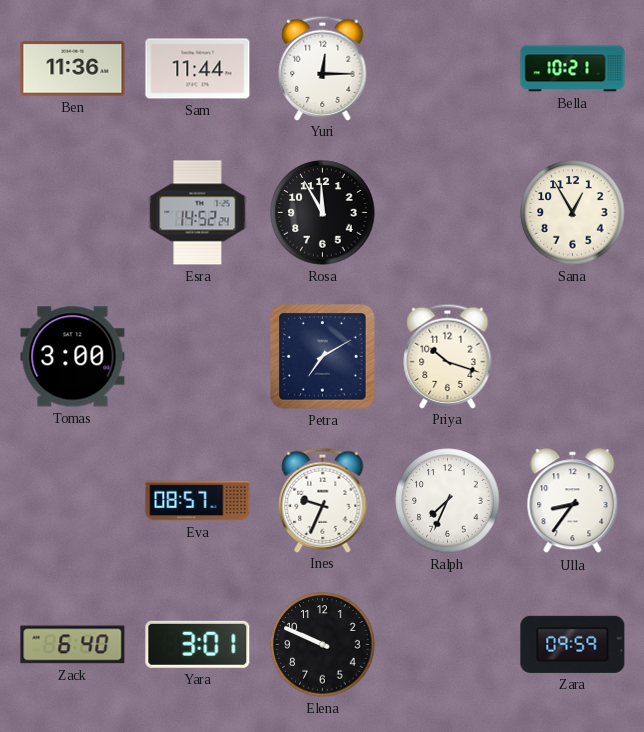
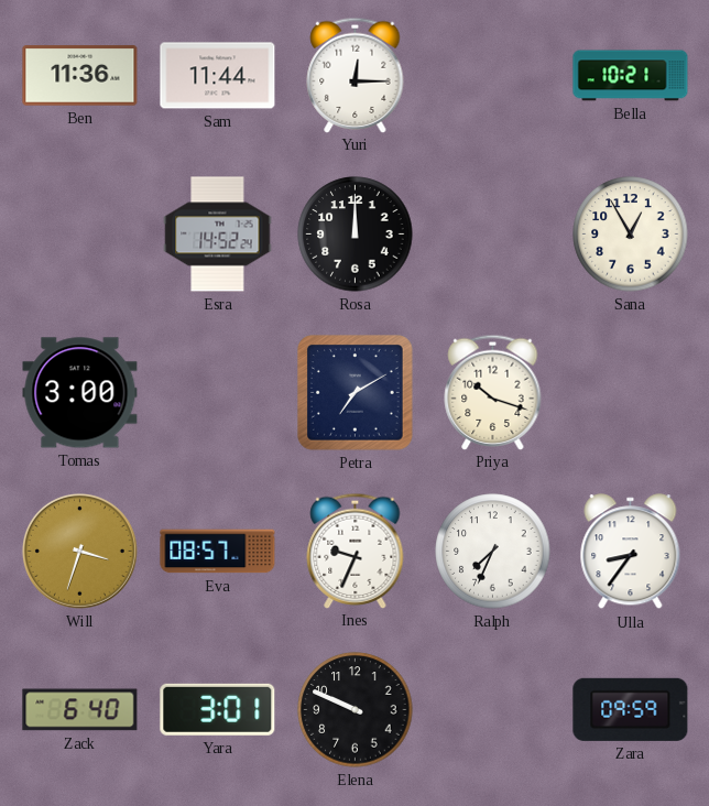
Rosa: 11:55 -> 12:00
Will: none -> 3:33
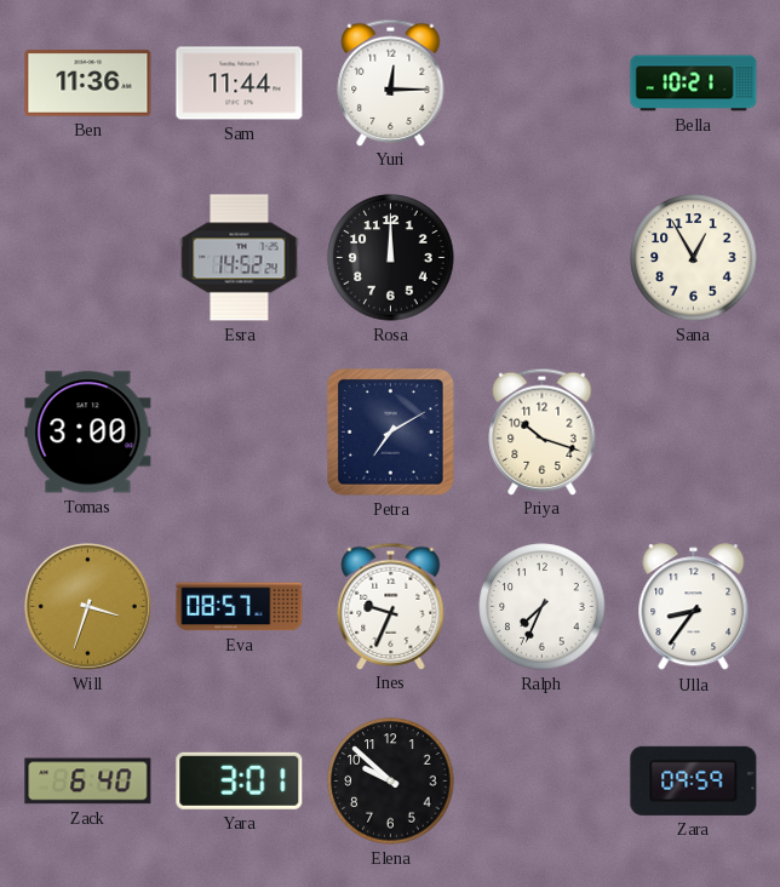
Elena: 9:49 -> 9:52
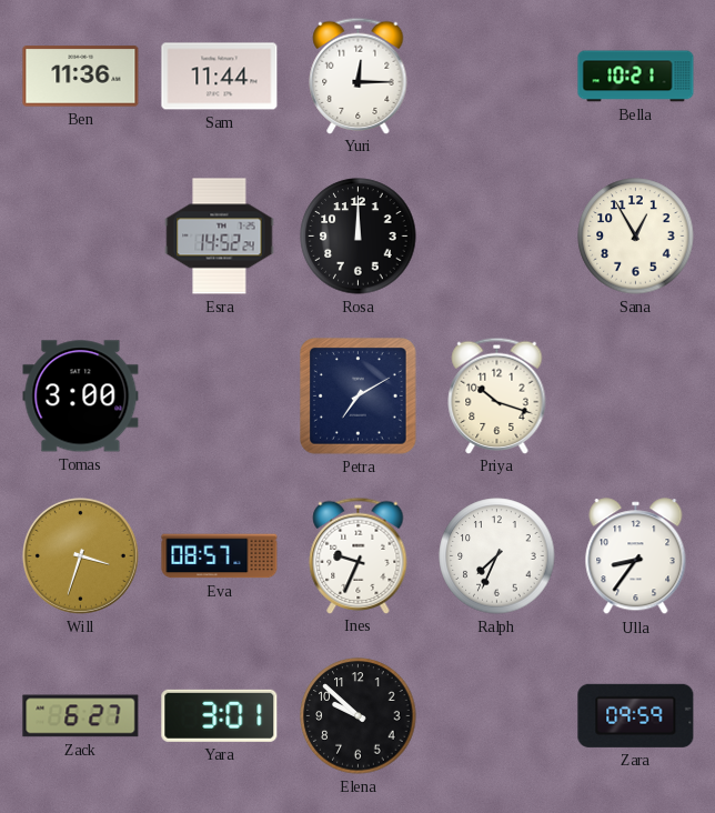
Zack: 6:40 -> 6:27
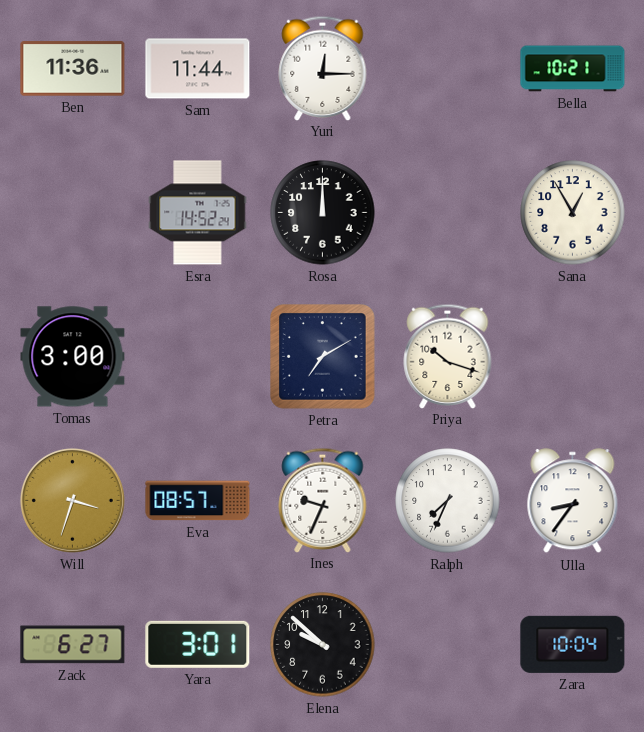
Zara: 09:59 -> 10:04
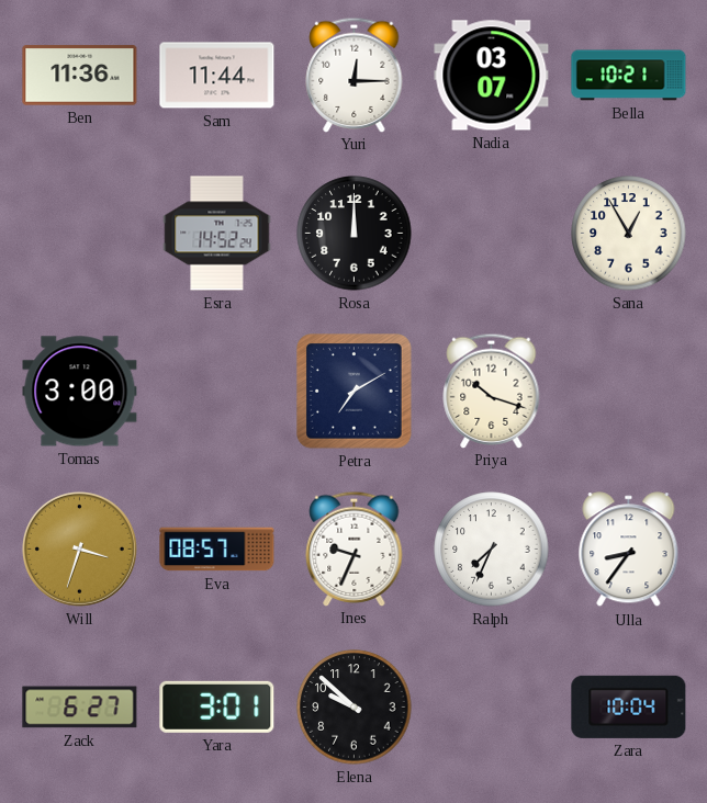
Nadia: none -> 03:07
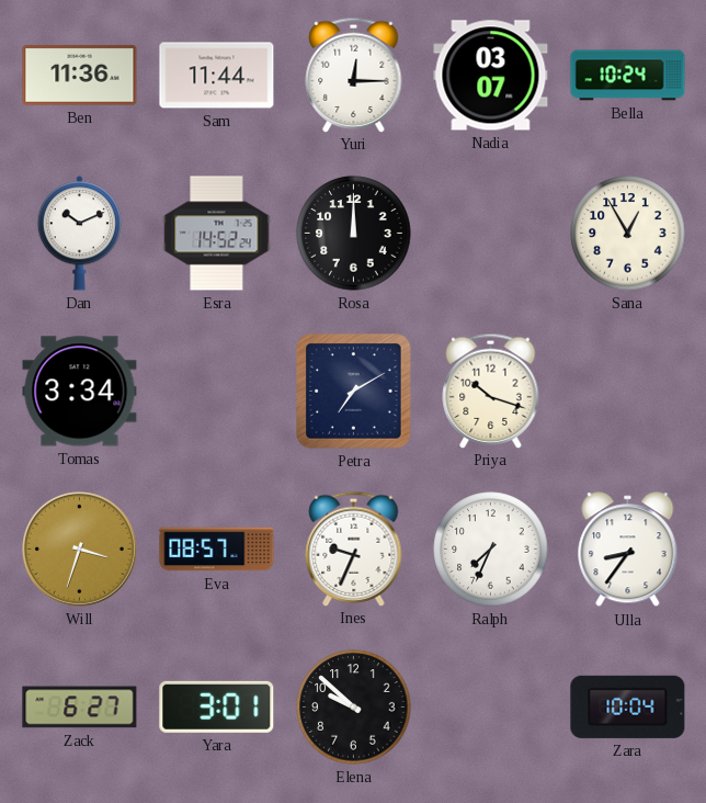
Bella: 10:21 -> 10:24
Dan: none -> 10:11
Tomas: 3:00 -> 3:34
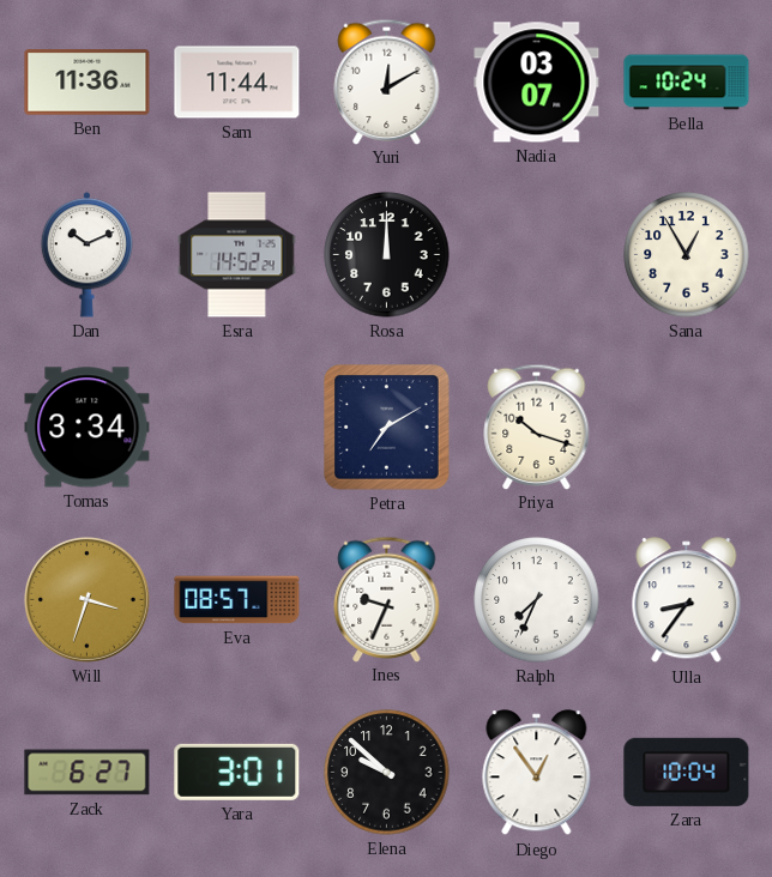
Yuri: 12:15 -> 12:10
Diego: none -> 12:54
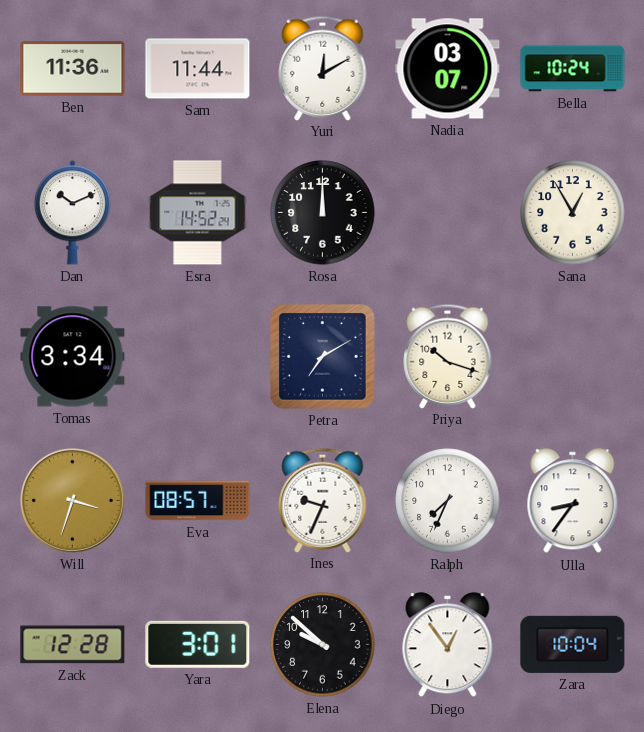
Zack: 6:27 -> 12:28
